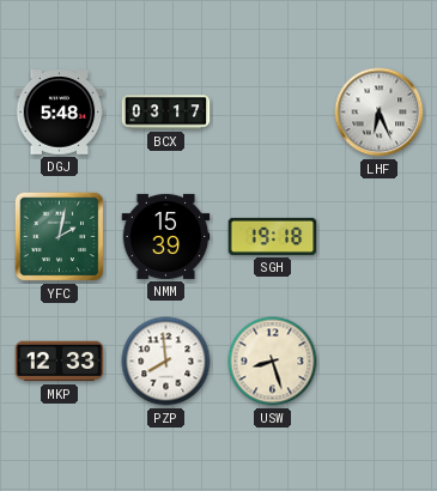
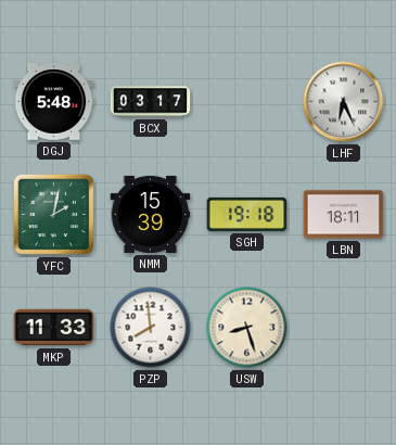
LBN: none -> 18:11
MKP: 12:33 -> 11:33
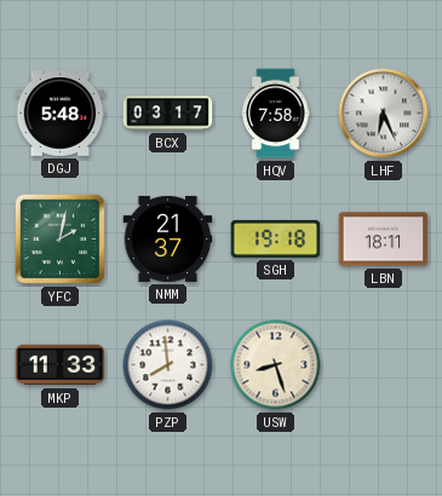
HQV: none -> 7:58
NMM: 15:39 -> 21:37
